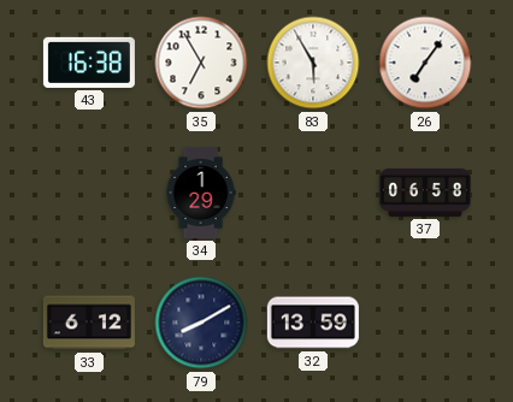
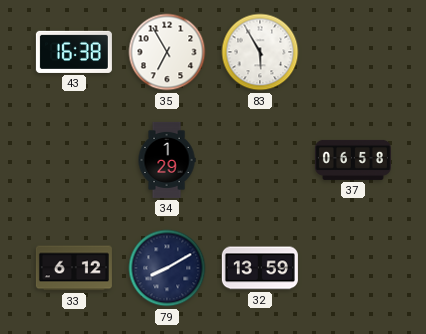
26: 7:06 -> none
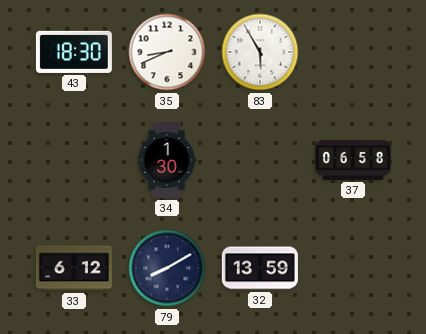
43: 16:38 -> 18:30
35: 6:55 -> 8:41
34: 1:29 -> 1:30
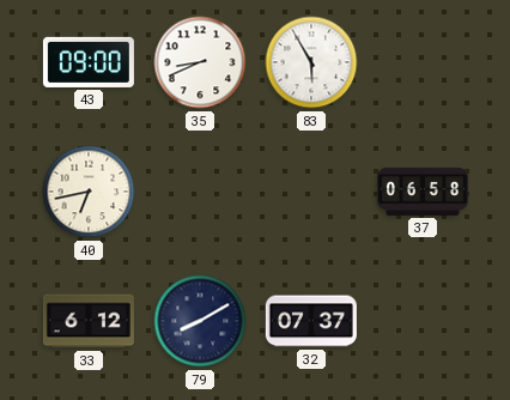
43: 18:30 -> 09:00
40: none -> 6:43
34: 1:30 -> none
32: 13:59 -> 07:37
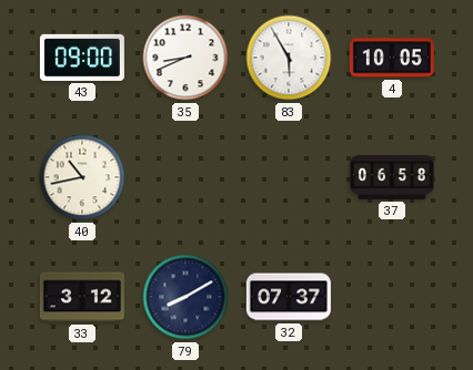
4: none -> 10:05
40: 6:43 -> 10:43
33: 6:12 -> 3:12
